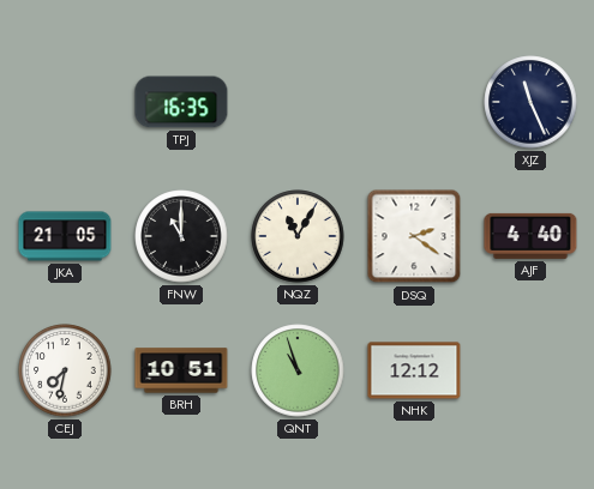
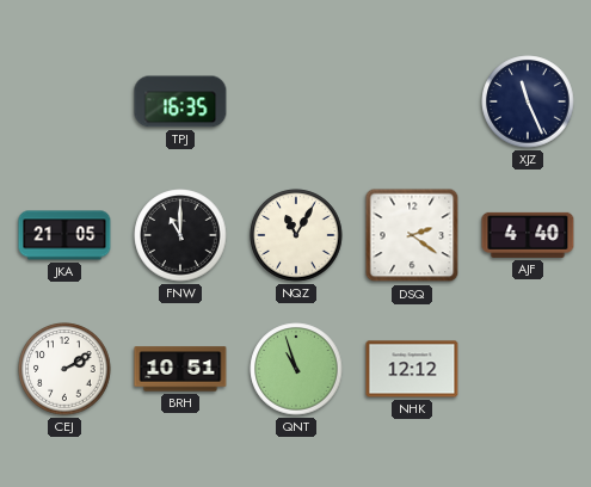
CEJ: 7:32 -> 2:10
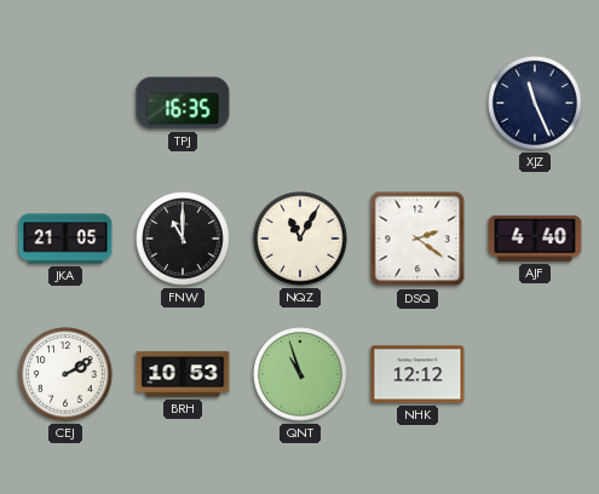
BRH: 10:51 -> 10:53
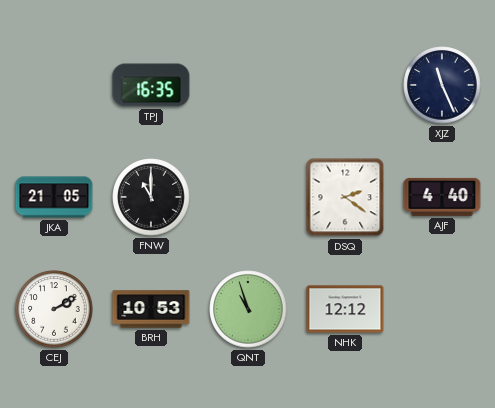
NQZ: 11:05 -> none
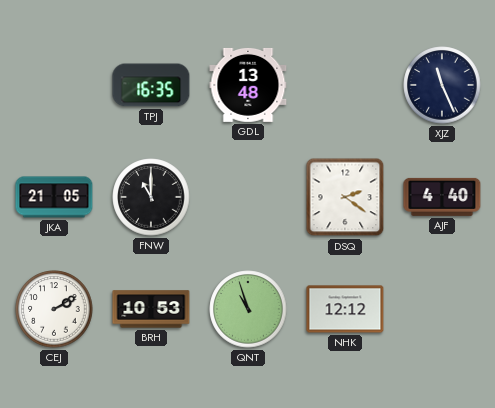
GDL: none -> 13:48
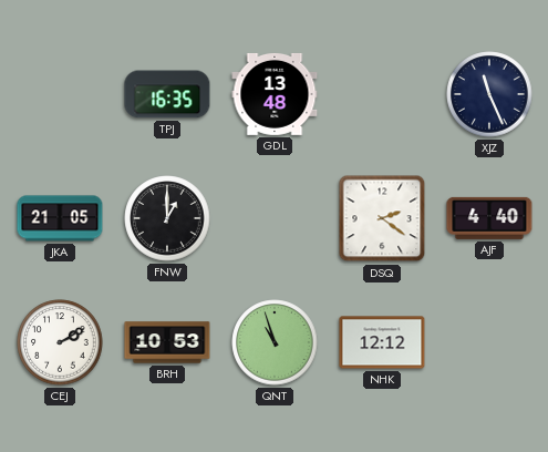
FNW: 11:00 -> 1:00
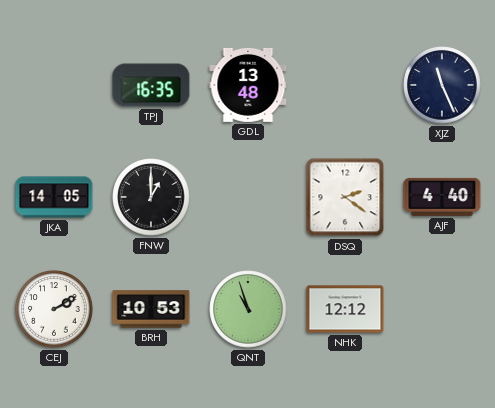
JKA: 21:05 -> 14:05
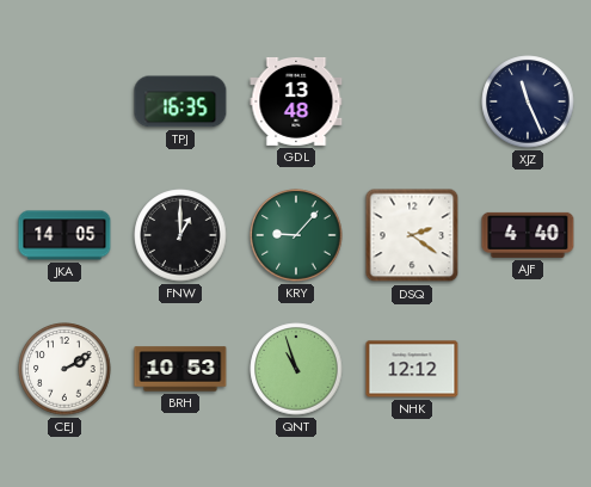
KRY: none -> 9:07
